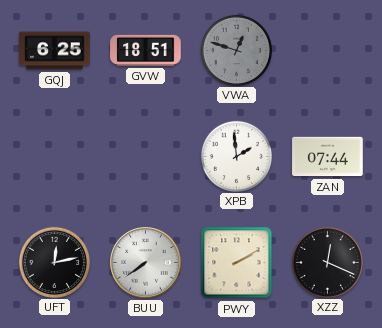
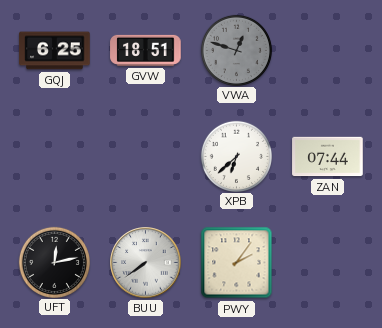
XPB: 1:59 -> 6:38
PWY: 2:10 -> 2:06
XZZ: 12:19 -> none
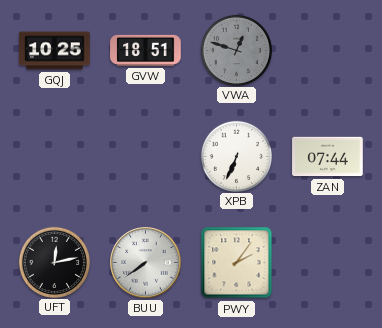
GQJ: 6:25 -> 10:25
XPB: 6:38 -> 6:34
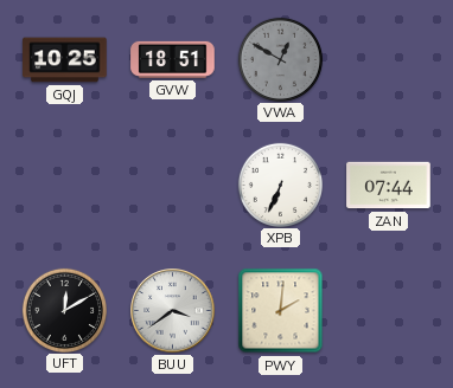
VWA: 12:48 -> 12:50
UFT: 12:13 -> 12:10
BUU: 7:39 -> 3:39
PWY: 2:06 -> 2:01
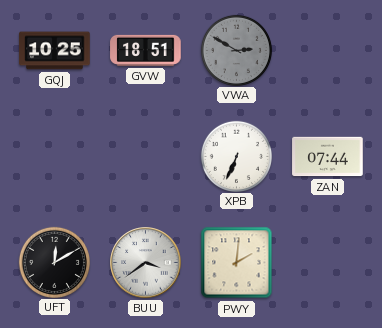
VWA: 12:50 -> 2:50
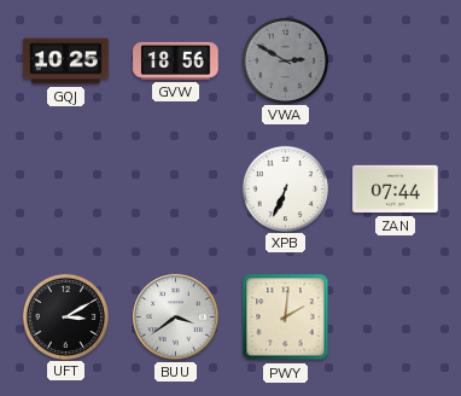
GVW: 18:51 -> 18:56
UFT: 12:10 -> 3:10
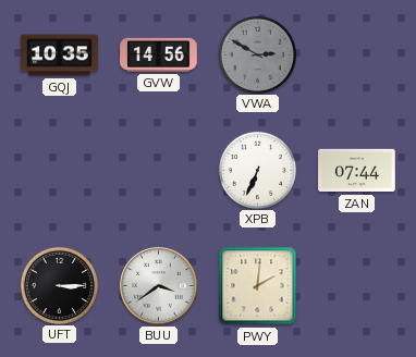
GQJ: 10:25 -> 10:35
GVW: 18:56 -> 14:56
UFT: 3:10 -> 3:15
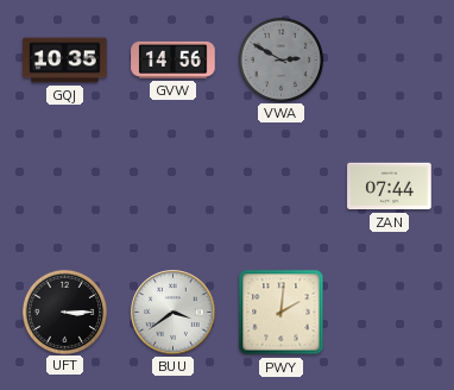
XPB: 6:34 -> none
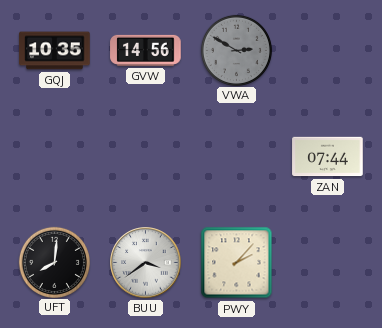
UFT: 3:15 -> 8:01
PWY: 2:01 -> 2:07
